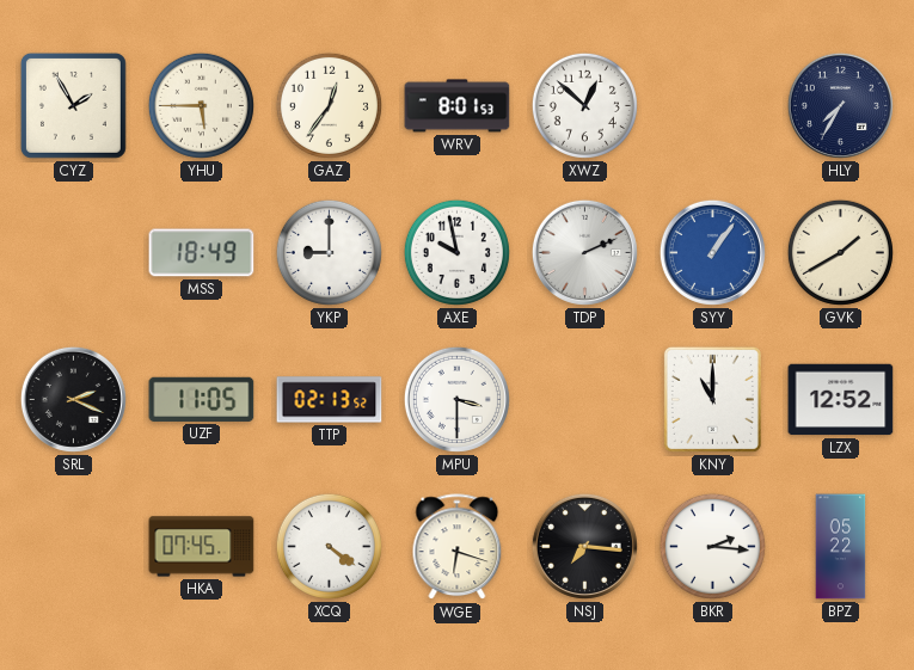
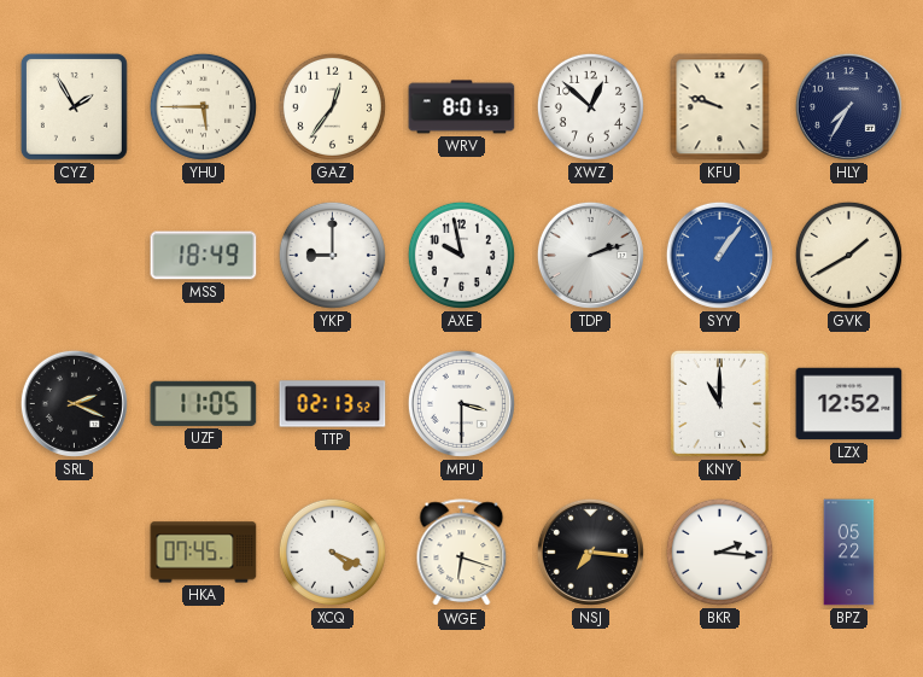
KFU: none -> 9:48
TDP: 2:11 -> 2:12
XCQ: 4:21 -> 4:19
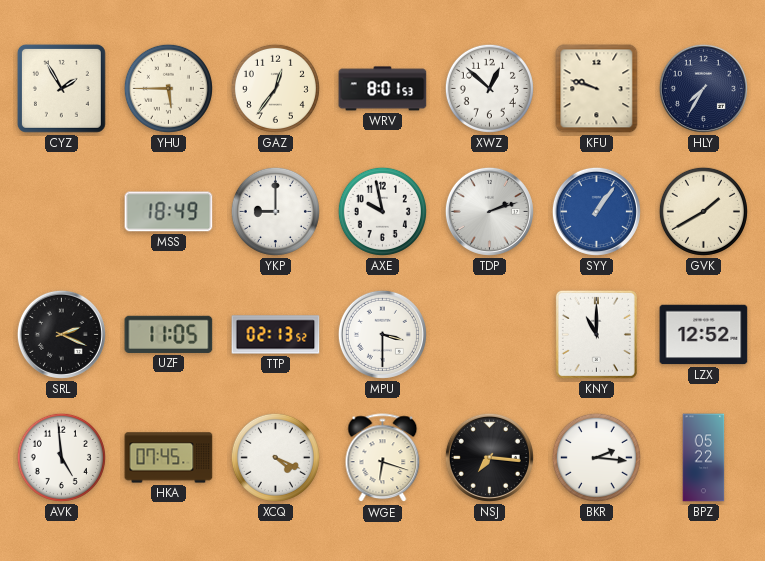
AVK: none -> 4:59
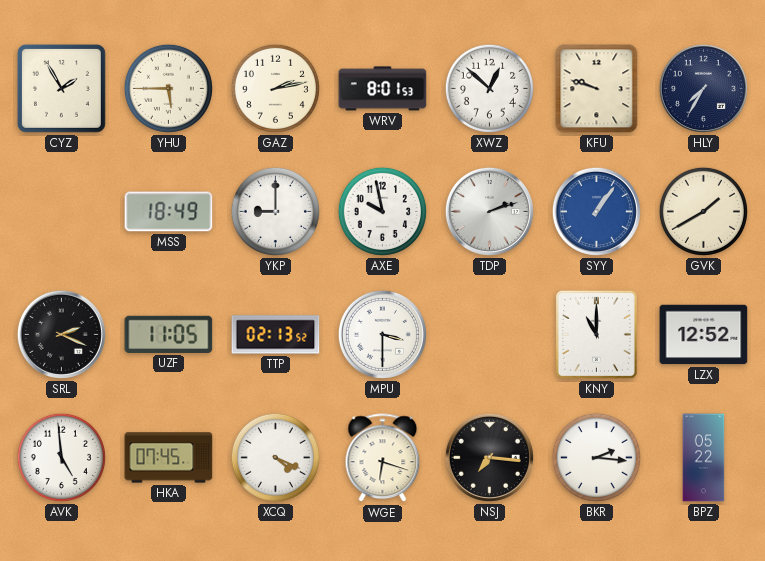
GAZ: 12:36 -> 2:13
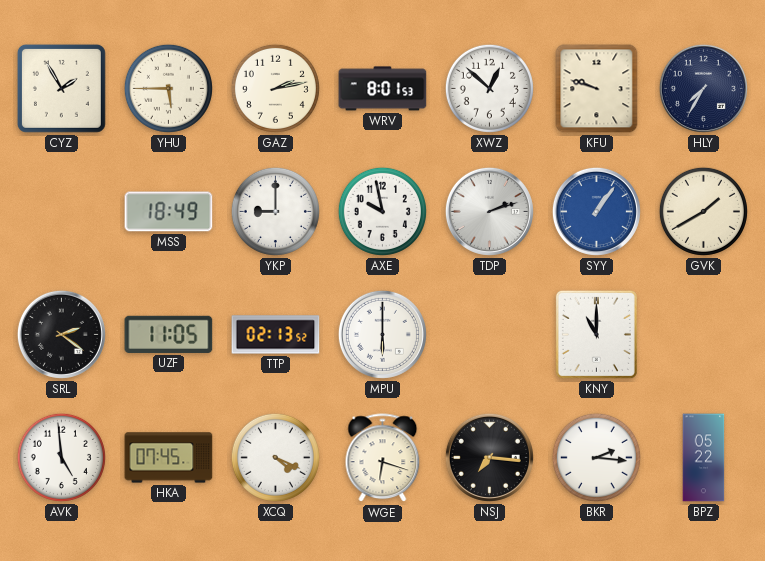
SRL: 2:19 -> 2:21
MPU: 3:30 -> 6:00
LZX: 12:52 -> none
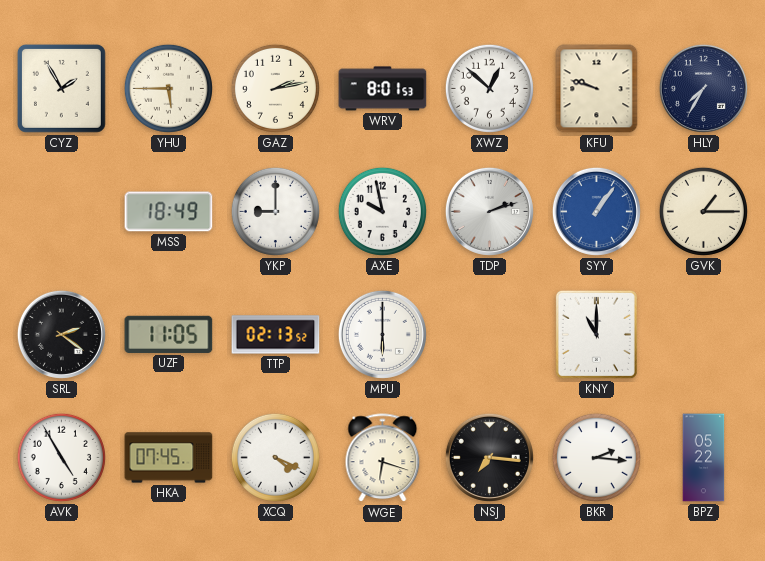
GVK: 1:40 -> 1:15
AVK: 4:59 -> 4:55
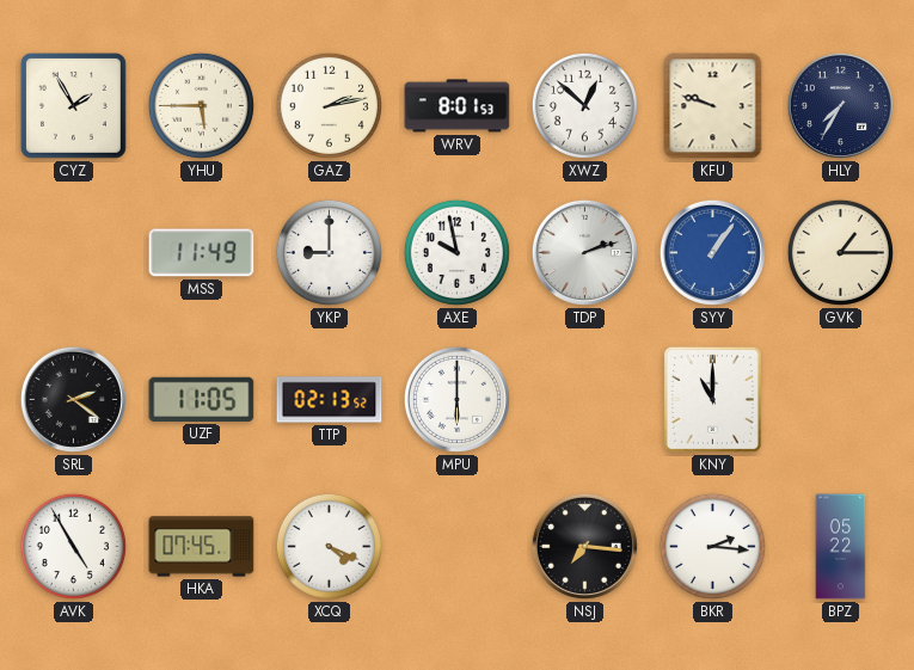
MSS: 18:49 -> 11:49
WGE: 6:18 -> none
